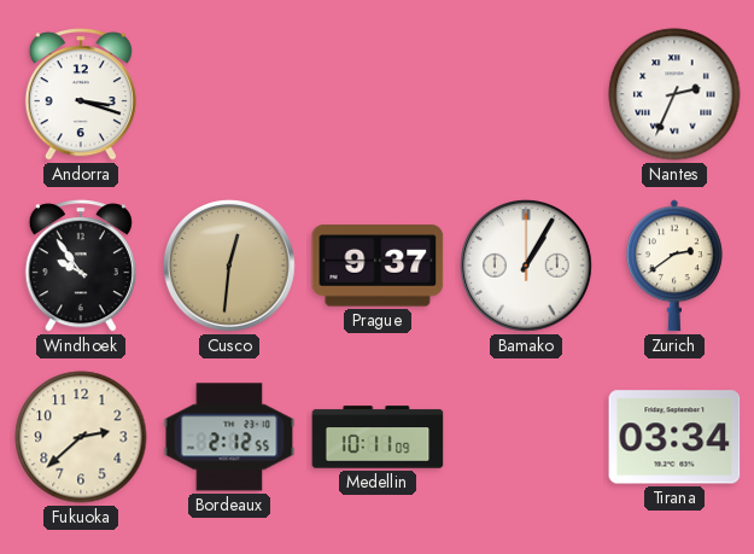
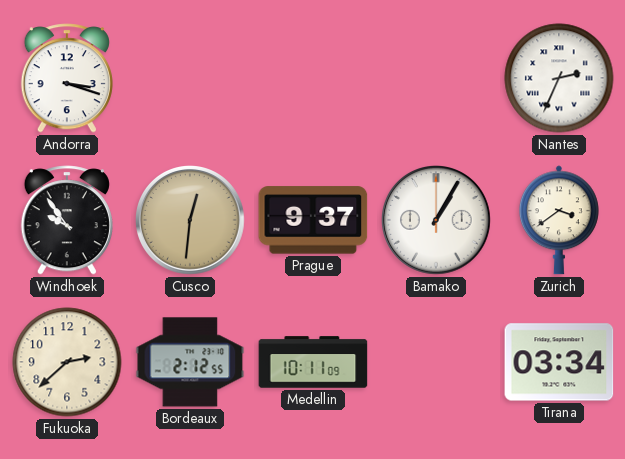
Zurich: 2:39 -> 3:39
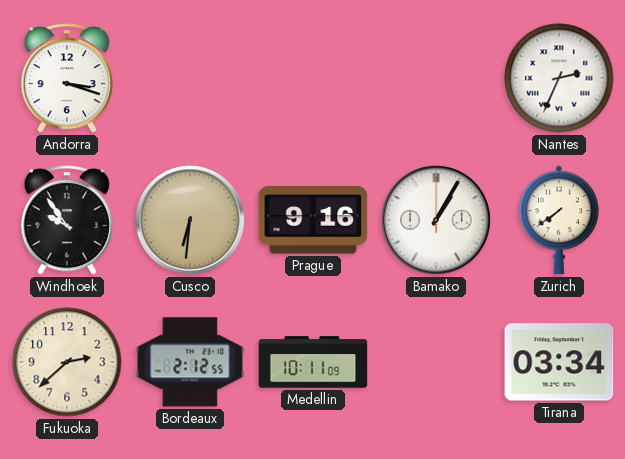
Cusco: 12:31 -> 6:31
Prague: 9:37 -> 9:16
Zurich: 3:39 -> 7:39
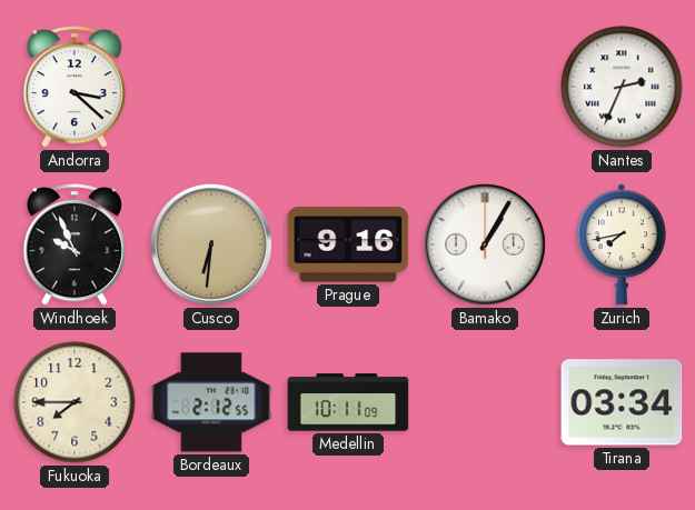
Andorra: 3:18 -> 3:22
Windhoek: 9:54 -> 9:56
Zurich: 7:39 -> 7:43
Fukuoka: 2:38 -> 7:45
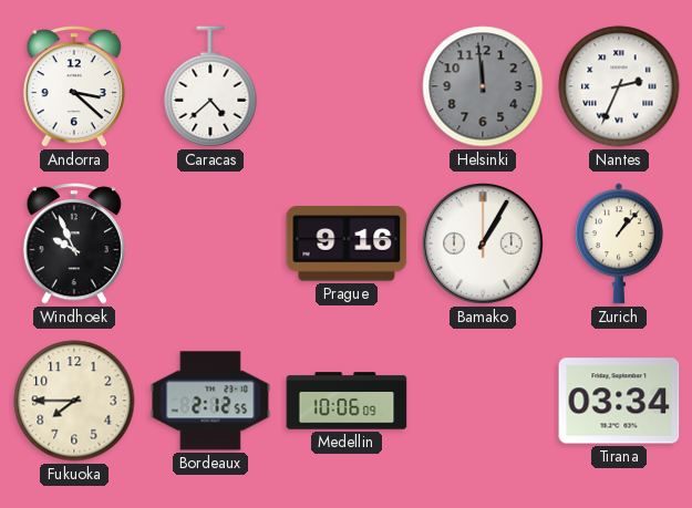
Caracas: none -> 4:38
Helsinki: none -> 11:59
Cusco: 6:31 -> none
Zurich: 7:43 -> 1:07
Medellin: 10:11 -> 10:06
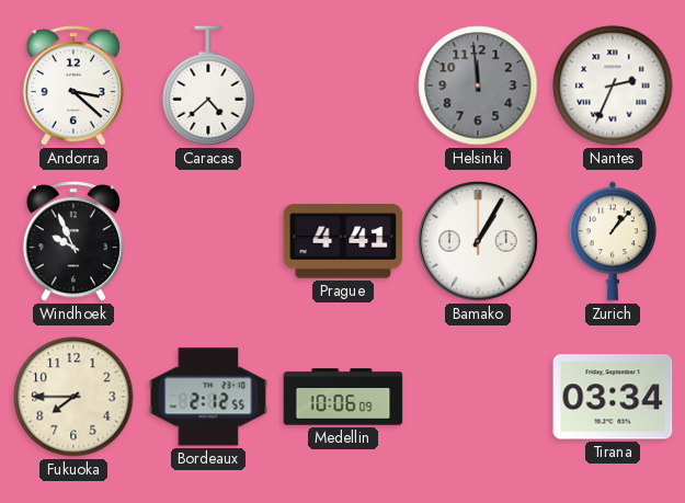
Prague: 9:16 -> 4:41
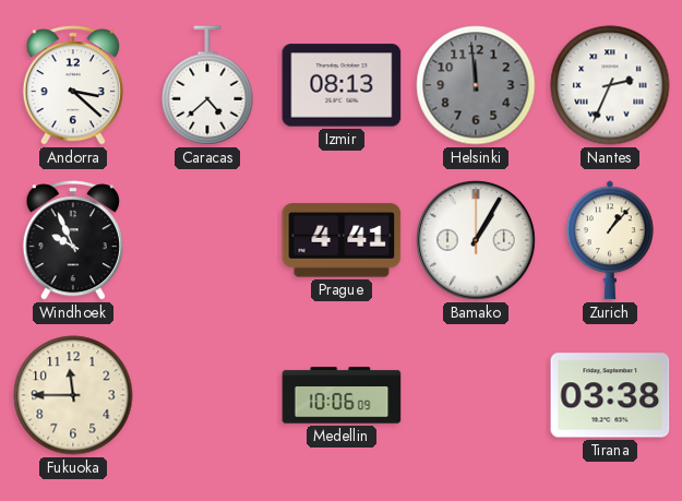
Izmir: none -> 08:13
Fukuoka: 7:45 -> 11:45
Bordeaux: 2:12 -> none
Tirana: 03:34 -> 03:38
